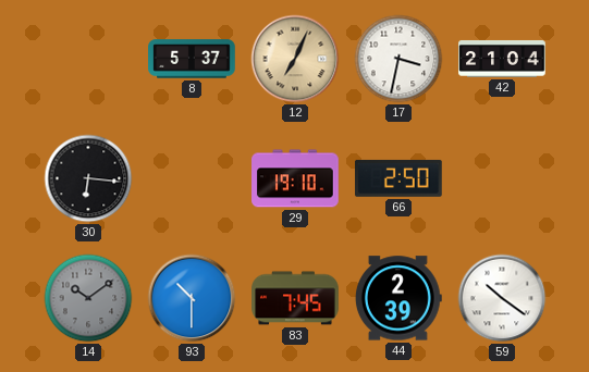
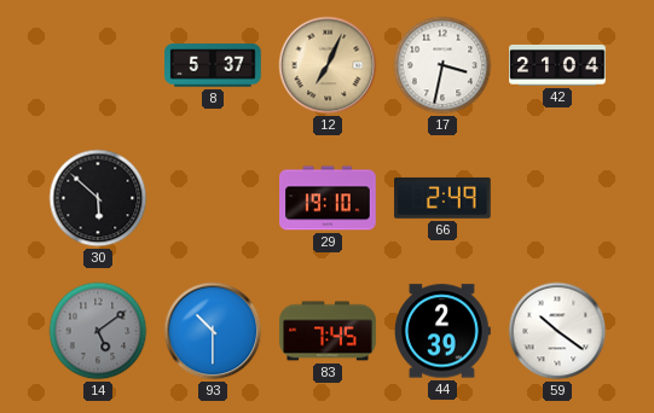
30: 6:16 -> 5:52
66: 2:50 -> 2:49
14: 10:09 -> 5:09
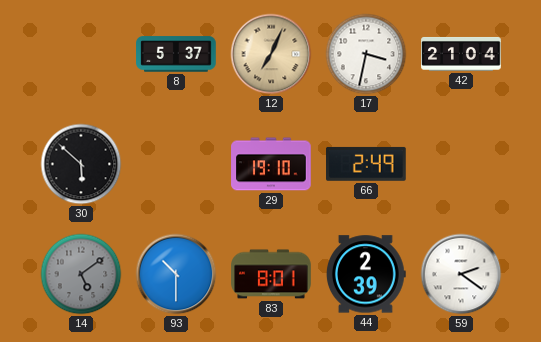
83: 7:45 -> 8:01
59: 10:21 -> 2:21
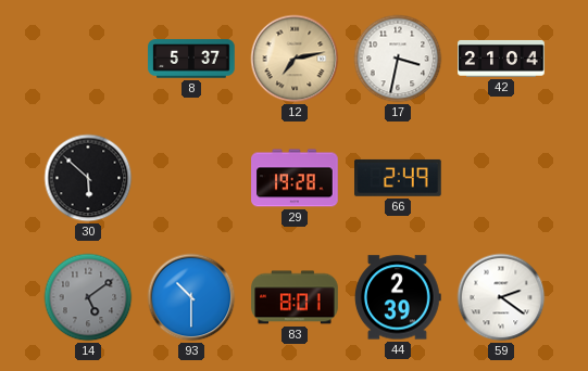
12: 7:04 -> 7:13
29: 19:10 -> 19:28
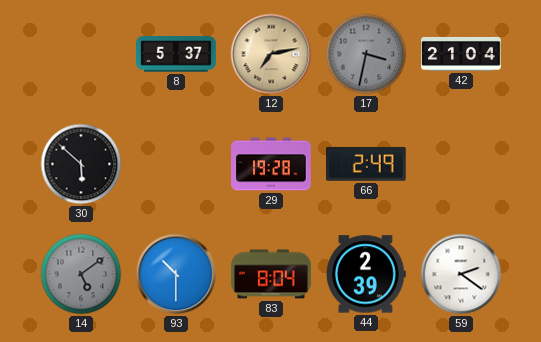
17 dial: white -> grey
83: 8:01 -> 8:04
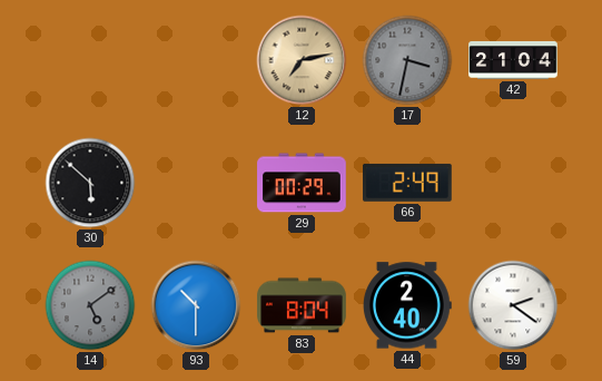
8: 5:37 -> none
29: 19:28 -> 00:29
44: 2:39 -> 2:40
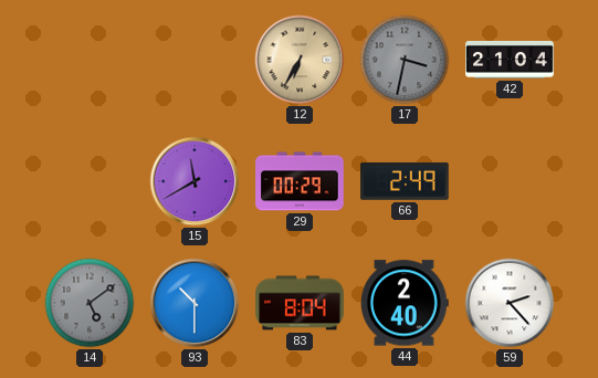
12: 7:13 -> 6:35
30: 5:52 -> none
15: none -> 11:40
59: 2:21 -> 2:23
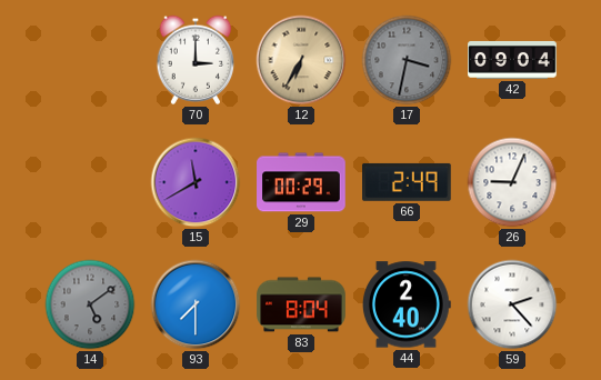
70: none -> 3:00
42: 21:04 -> 09:04
26: none -> 9:04
93: 10:30 -> 7:30
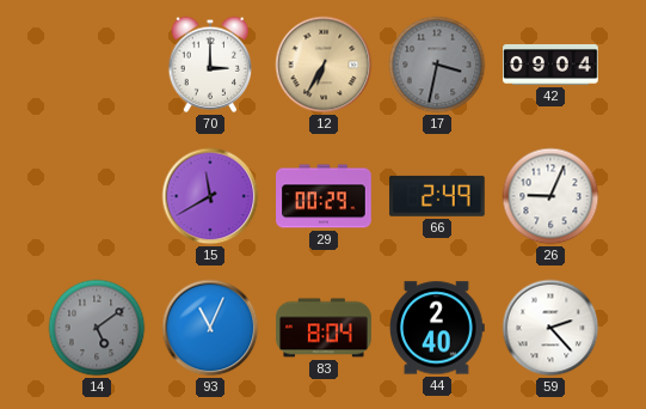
93: 7:30 -> 11:04
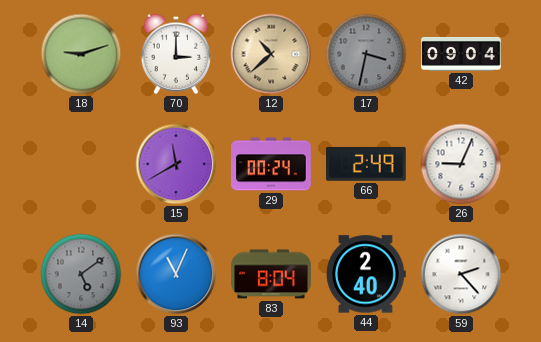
18: none -> 9:12
12: 6:35 -> 10:38
29: 00:29 -> 00:24
